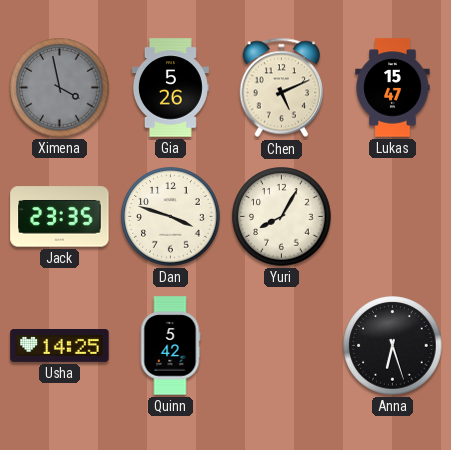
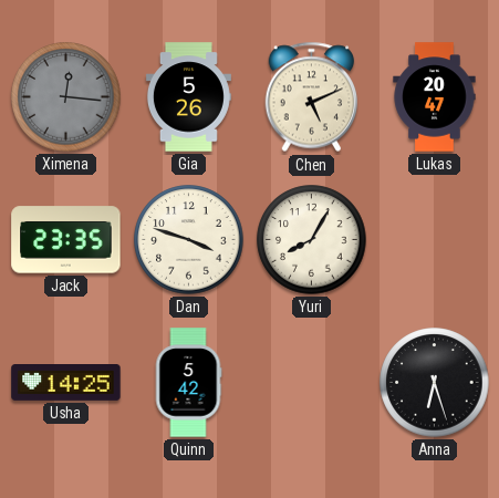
Ximena: 3:58 -> 12:16
Lukas: 15:47 -> 20:47
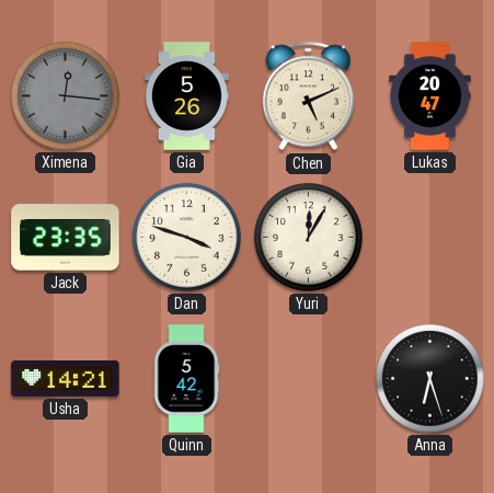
Yuri: 8:05 -> 12:05
Usha: 14:25 -> 14:21
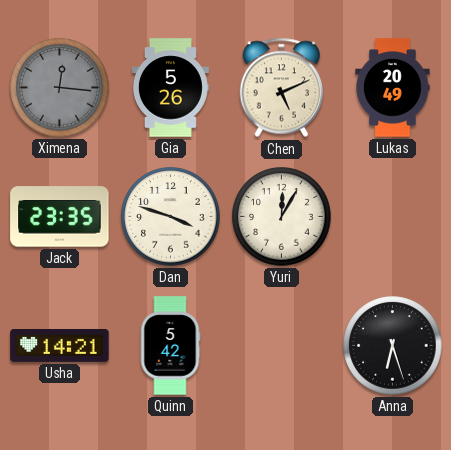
Lukas: 20:47 -> 20:49
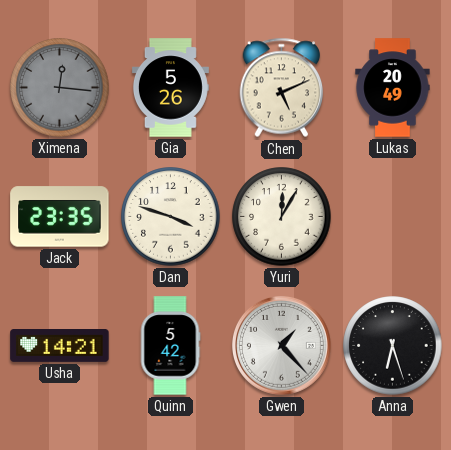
Gwen: none -> 1:23
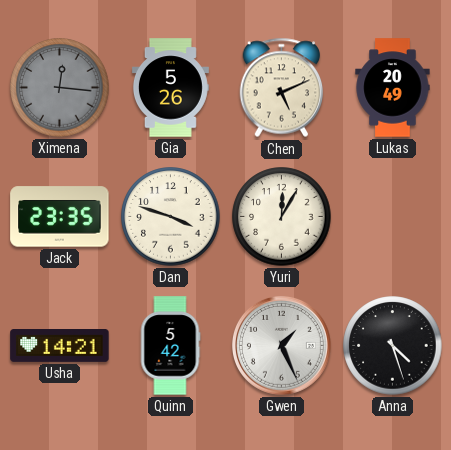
Gwen: 1:23 -> 1:26
Anna: 6:27 -> 4:27
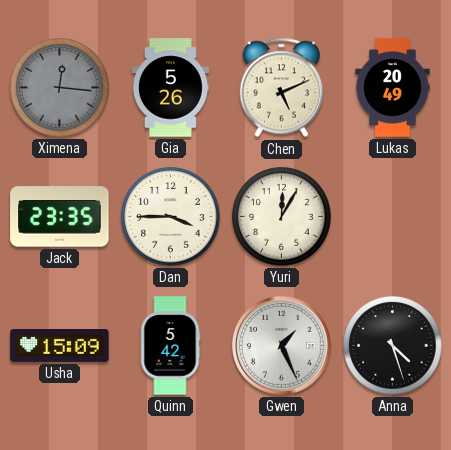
Dan: 3:48 -> 3:45
Usha: 14:21 -> 15:09
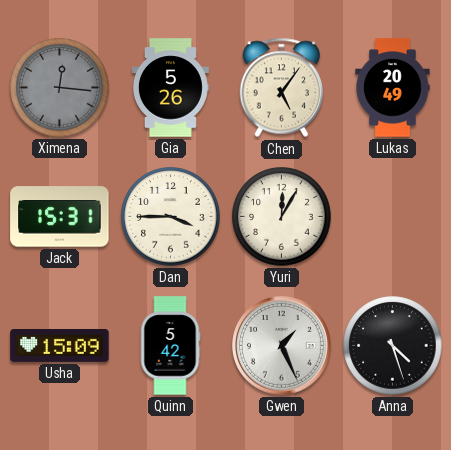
Chen: 5:11 -> 5:06
Jack: 23:35 -> 15:31
